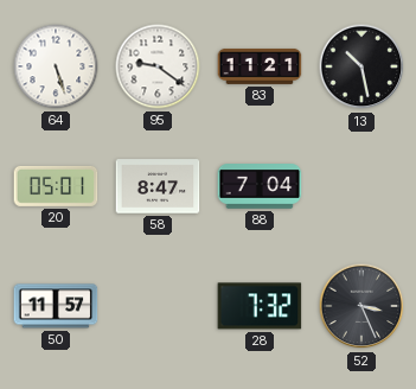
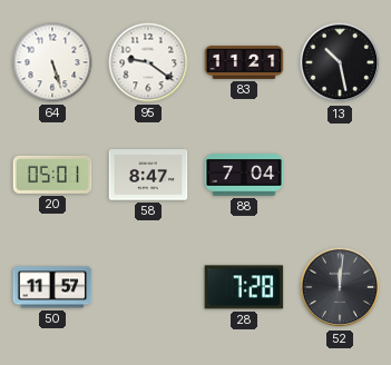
28: 7:32 -> 7:28
52: 3:26 -> 12:01
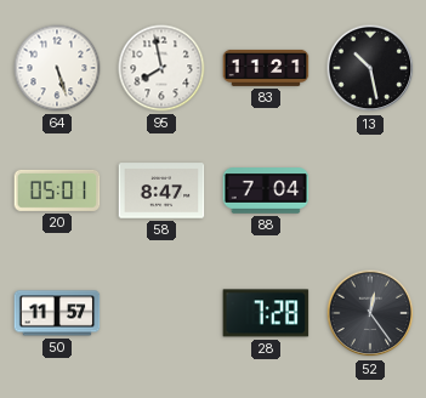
95: 9:21 -> 7:58
52: 12:01 -> 12:24
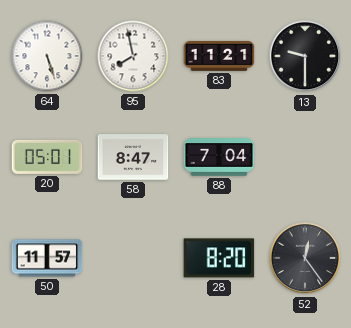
13: 10:28 -> 9:30
28: 7:28 -> 8:20
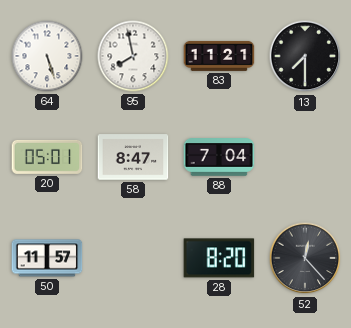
13: 9:30 -> 7:30
52: 12:24 -> 12:23
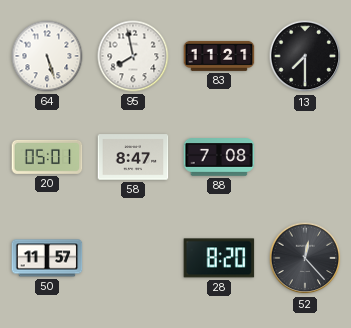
88: 7:04 -> 7:08
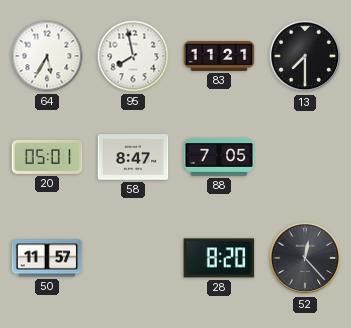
64: 5:27 -> 5:35
88: 7:08 -> 7:05
